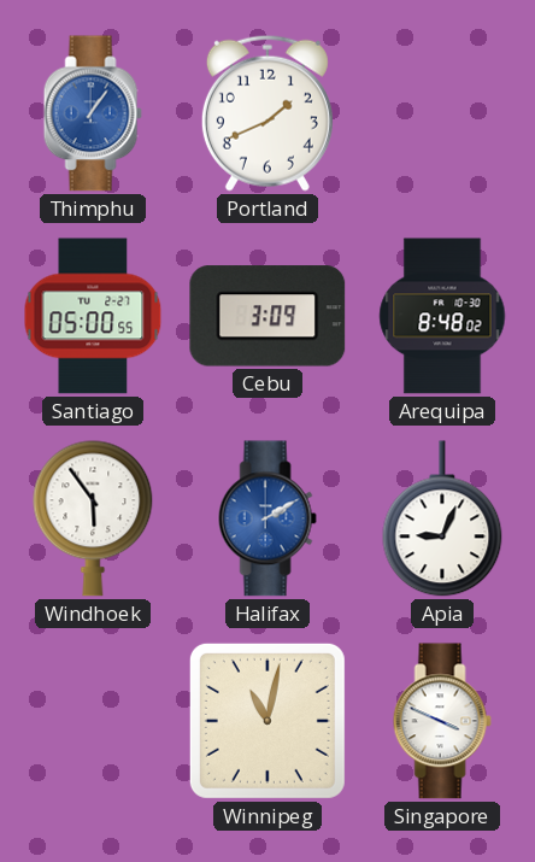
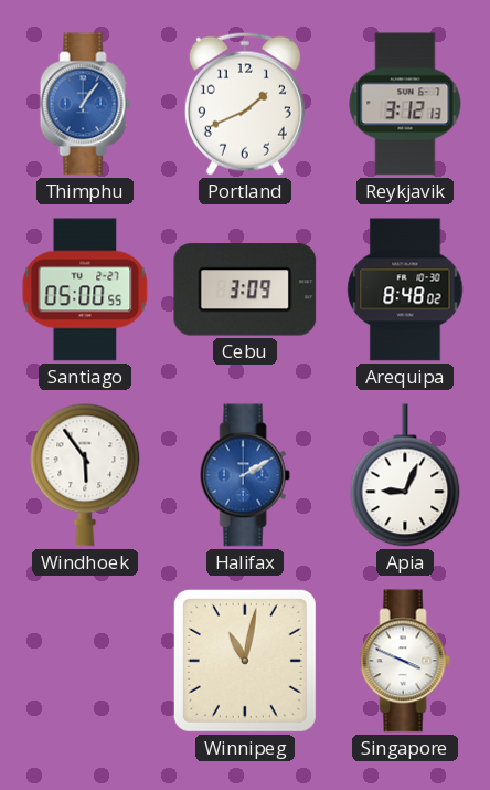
Reykjavik: none -> 3:12
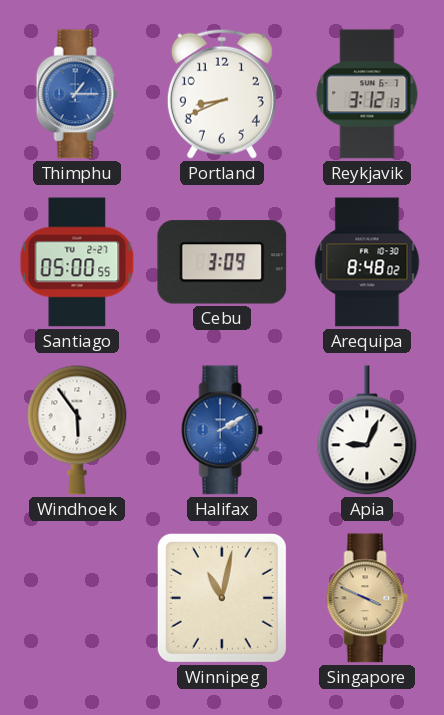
Thimphu: 1:06 -> 1:15
Portland: 1:41 -> 8:41
Singapore dial: white -> champagne
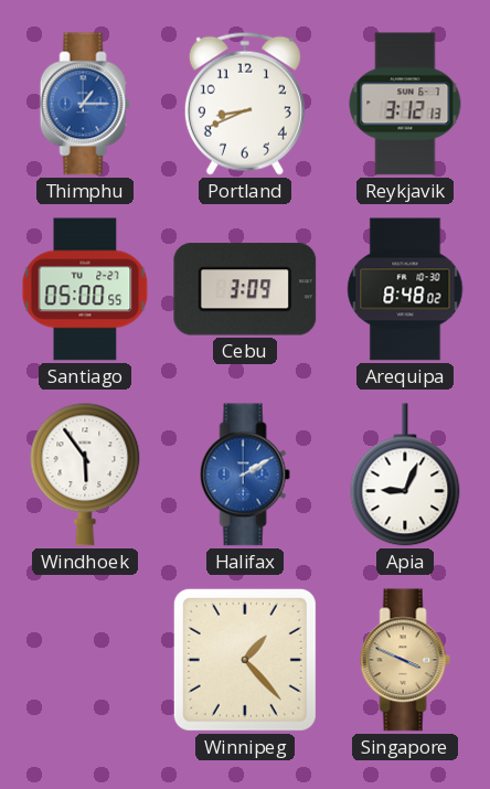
Winnipeg: 11:02 -> 1:23
